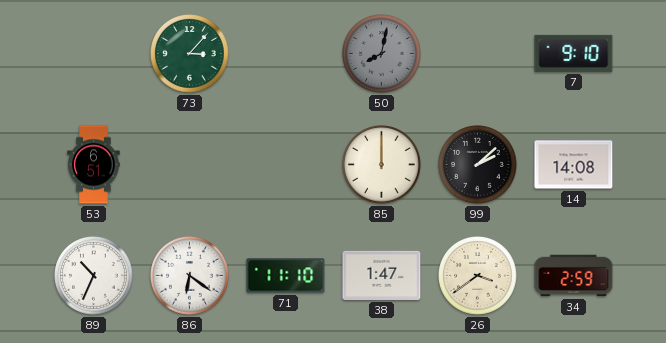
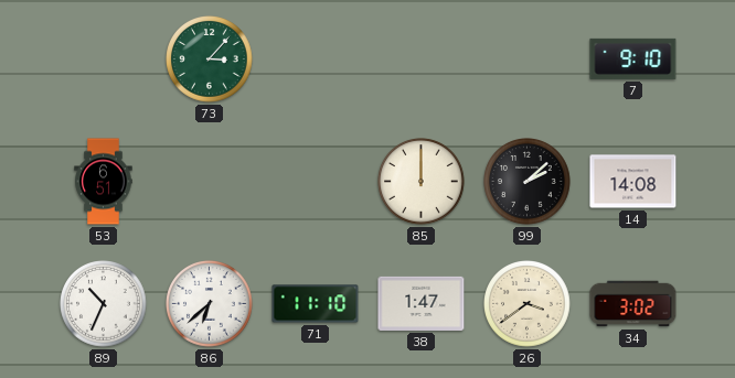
50: 8:02 -> none
86: 6:21 -> 6:38
34: 2:59 -> 3:02
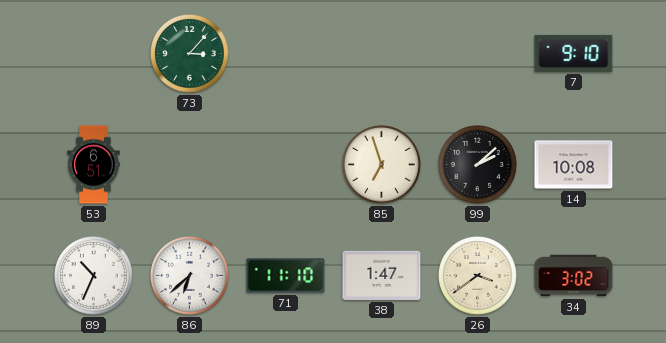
85: 12:00 -> 6:57
14: 14:08 -> 10:08
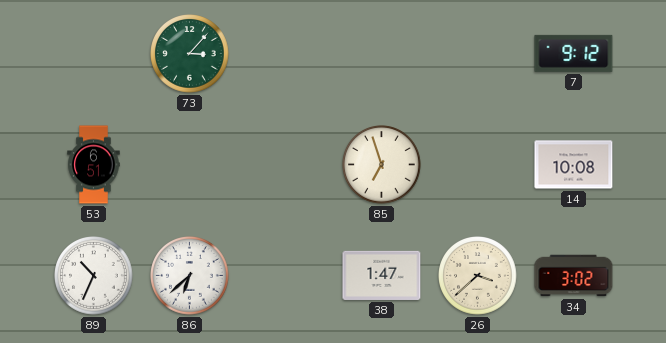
7: 9:10 -> 9:12
99: 2:08 -> none
71: 11:10 -> none
26: 3:39 -> 3:38
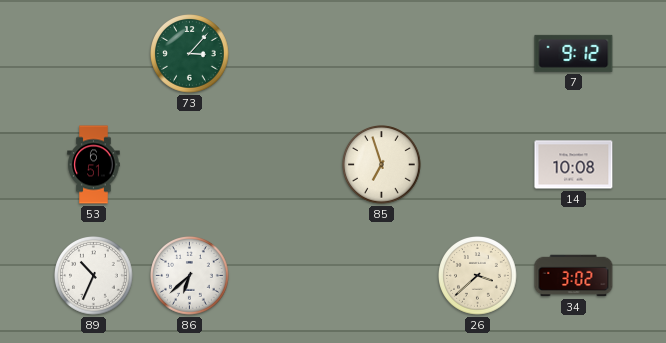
38: 1:47 -> none
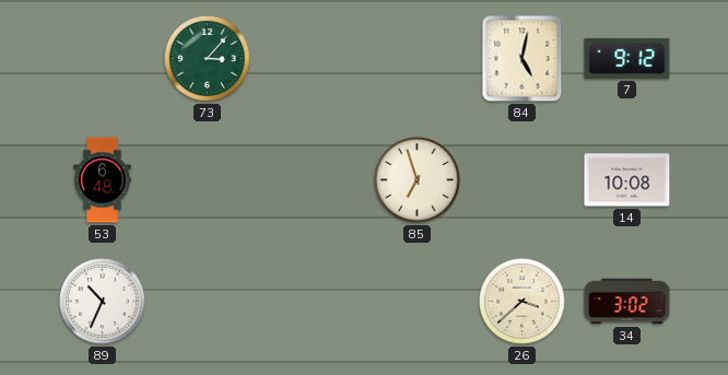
84: none -> 5:02
53: 6:51 -> 6:48
86: 6:38 -> none
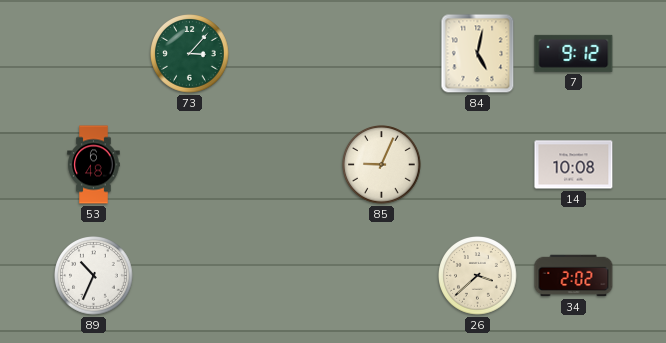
85: 6:57 -> 9:04
34: 3:02 -> 2:02
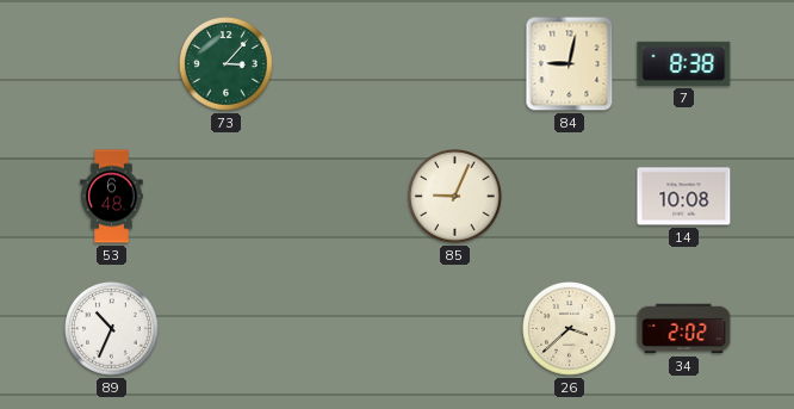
84: 5:02 -> 9:02
7: 9:12 -> 8:38
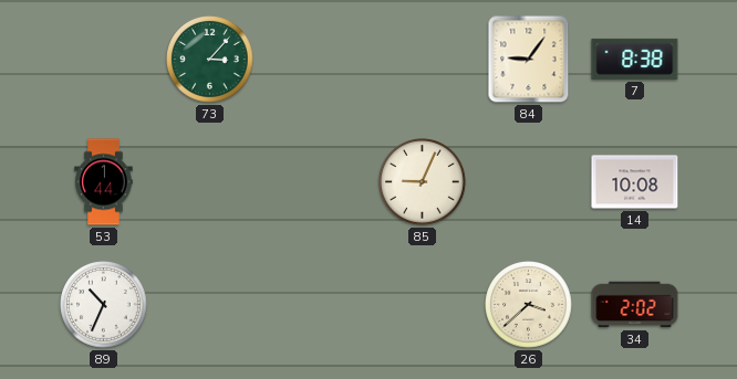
84: 9:02 -> 9:06
53: 6:48 -> 1:44
